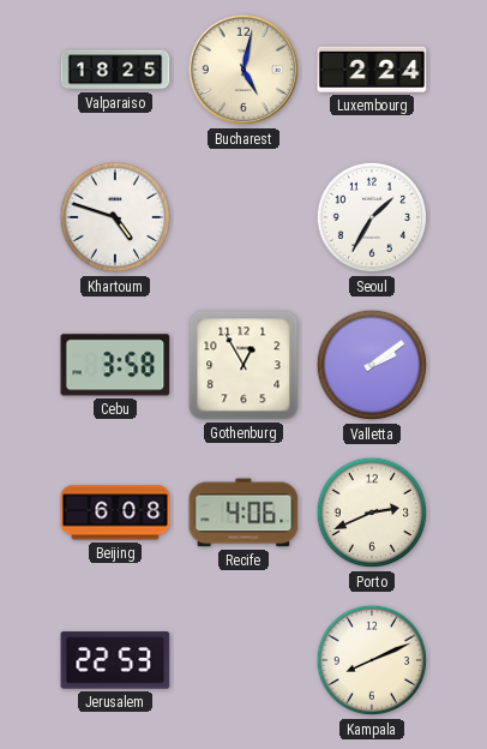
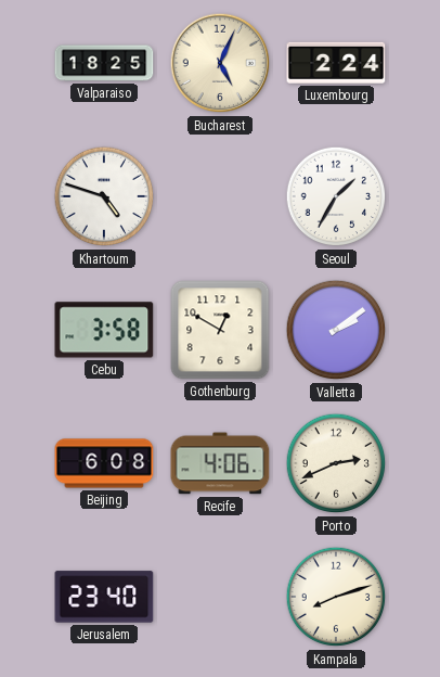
Bucharest: 5:02 -> 5:04
Gothenburg: 12:55 -> 12:50
Jerusalem: 22:53 -> 23:40
Kampala: 8:11 -> 8:12
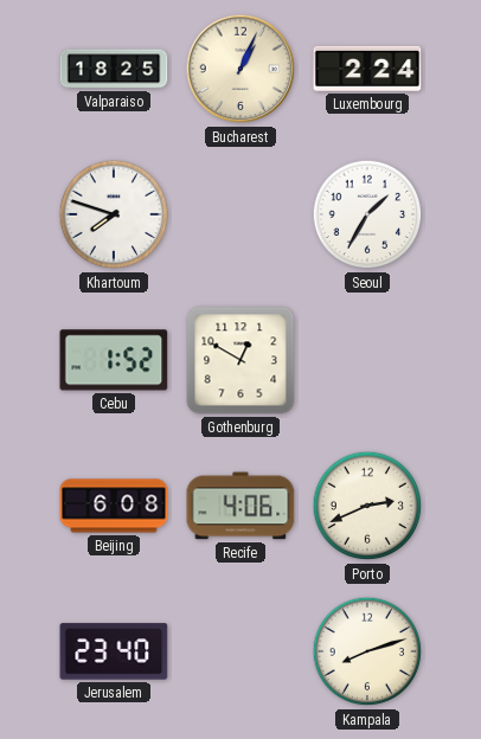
Bucharest: 5:04 -> 1:04
Khartoum: 4:48 -> 7:48
Cebu: 3:58 -> 1:52
Valletta: 2:09 -> none
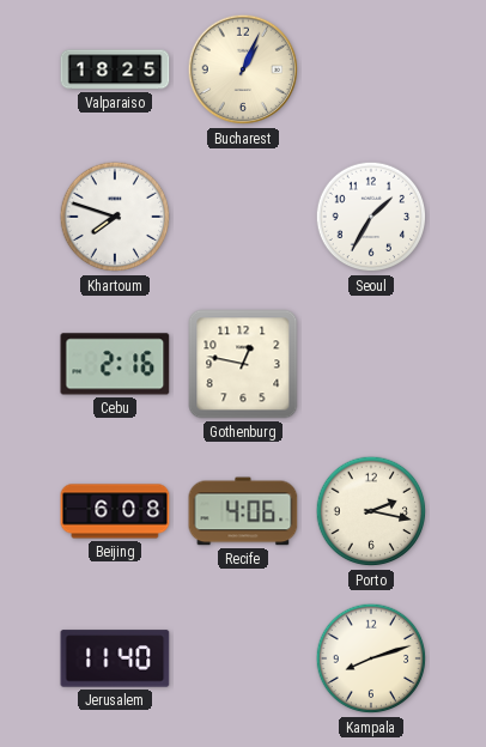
Luxembourg: 2:24 -> none
Cebu: 1:52 -> 2:16
Gothenburg: 12:50 -> 12:47
Porto: 2:41 -> 2:17
Jerusalem: 23:40 -> 11:40
